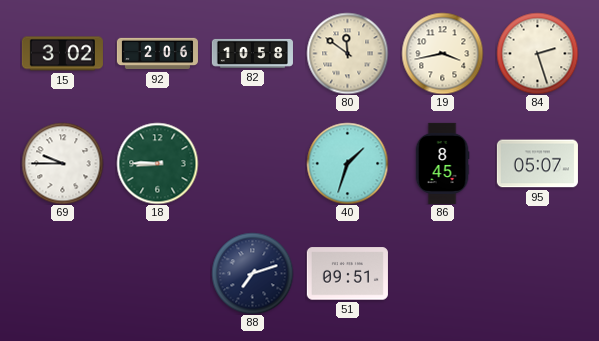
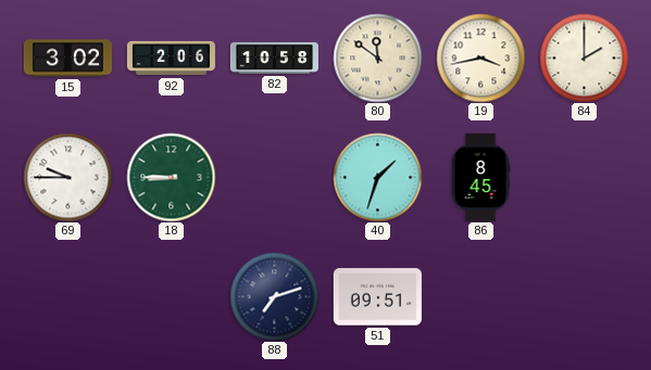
84: 2:27 -> 2:00
95: 05:07 -> none
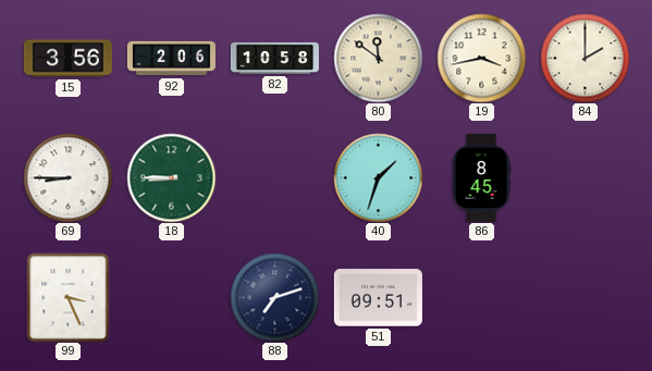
15: 3:02 -> 3:56
69: 9:45 -> 8:45
99: none -> 3:26
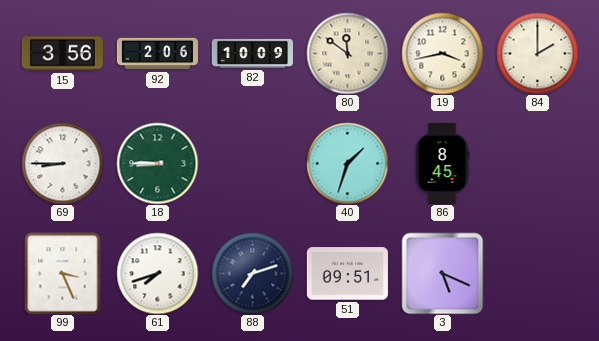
82: 10:58 -> 10:09
61: none -> 7:42
3: none -> 5:19
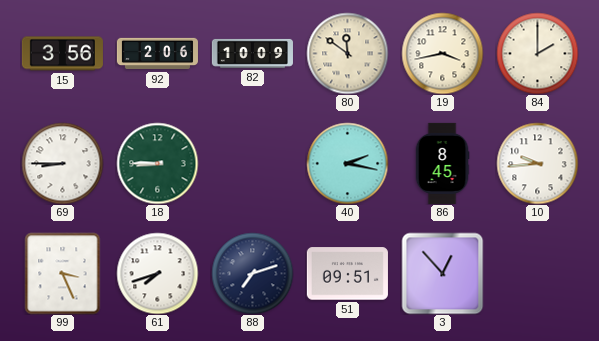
40: 1:33 -> 2:17
10: none -> 9:44
3: 5:19 -> 12:53
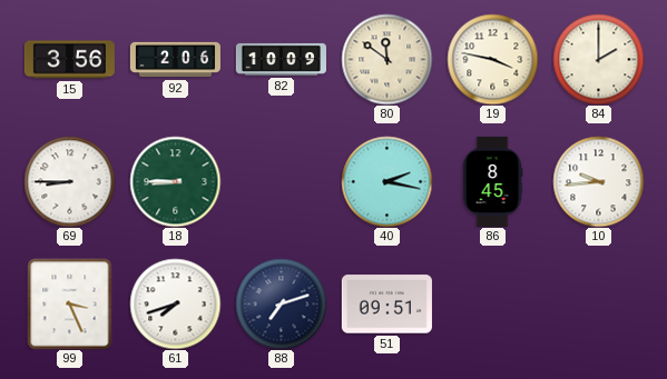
19: 3:43 -> 3:47
3: 12:53 -> none
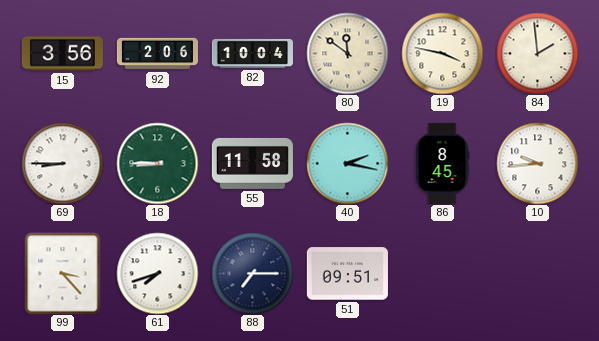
82: 10:09 -> 10:04
84: 2:00 -> 1:59
55: none -> 11:58
99: 3:26 -> 3:23
88: 7:12 -> 7:15
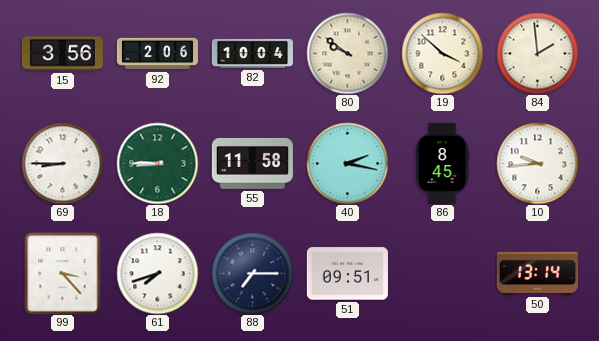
80: 11:51 -> 9:51
19: 3:47 -> 3:52
50: none -> 13:14
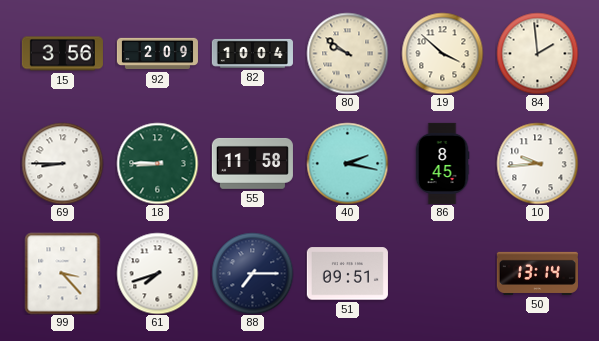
92: 2:06 -> 2:09
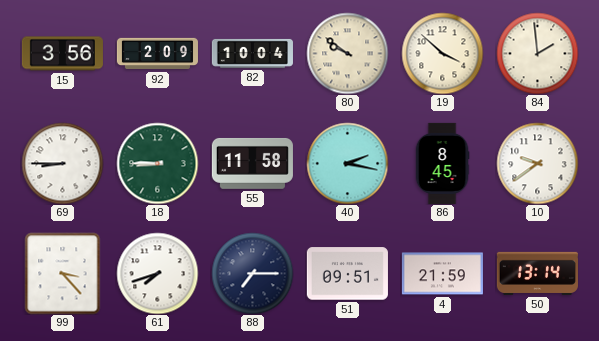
10: 9:44 -> 9:39
4: none -> 21:59
